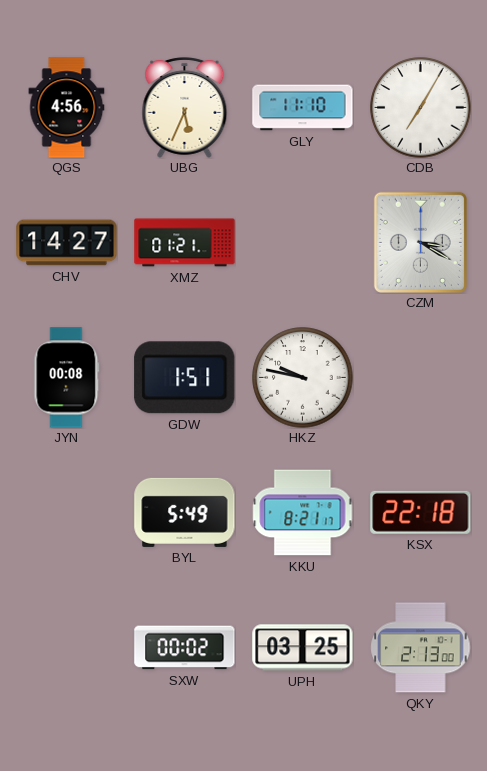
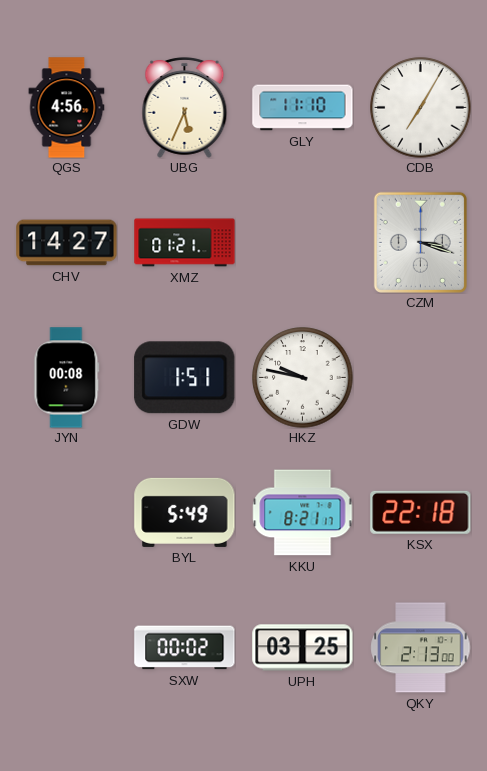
CZM: 3:20 -> 3:18
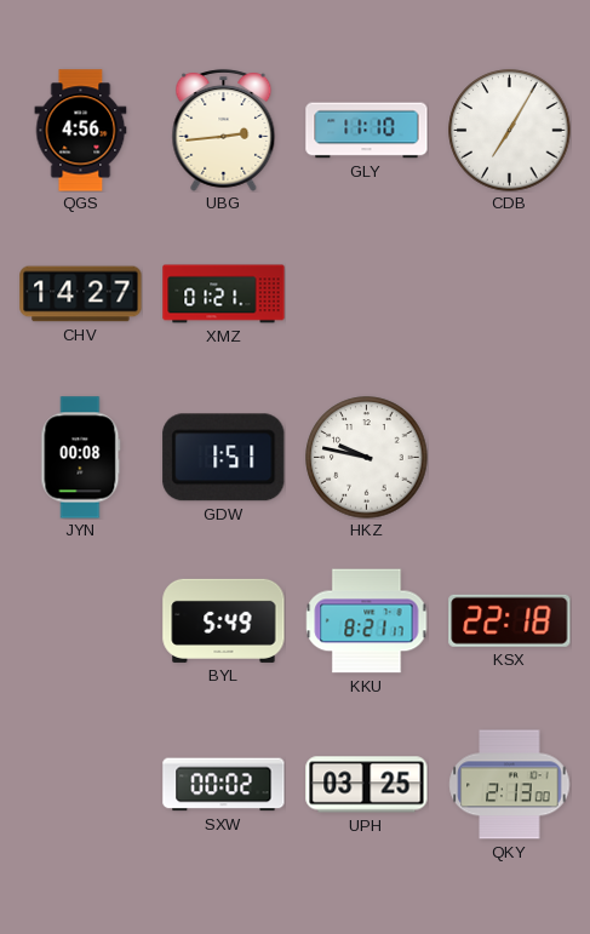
UBG: 5:34 -> 2:44
CZM: 3:18 -> none
